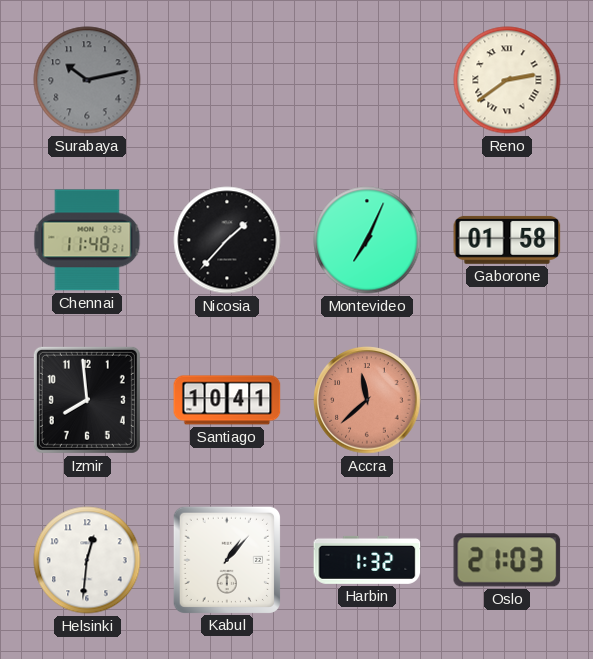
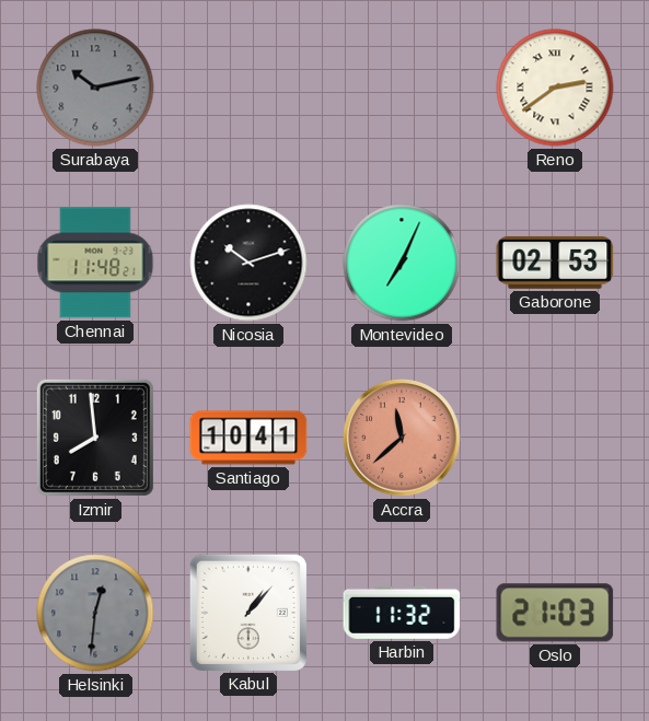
Nicosia: 1:37 -> 10:12
Gaborone: 01:58 -> 02:53
Helsinki dial: white -> grey
Harbin: 1:32 -> 11:32
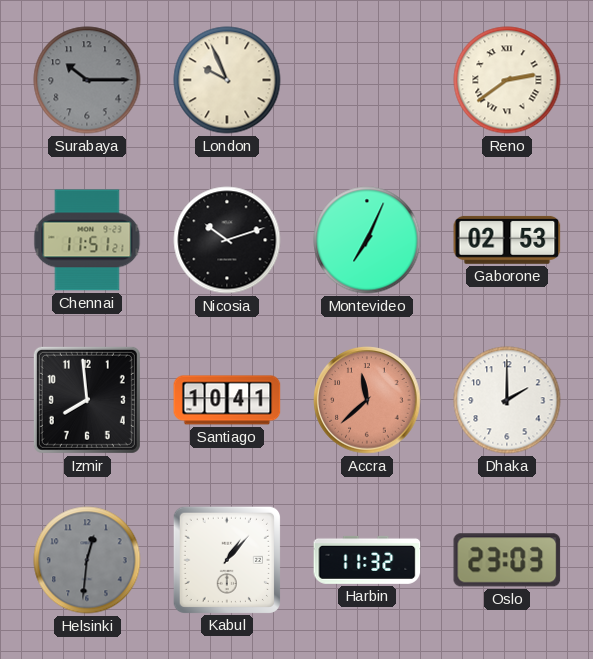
Surabaya: 10:13 -> 10:15
London: none -> 9:56
Chennai: 11:48 -> 11:51
Dhaka: none -> 2:00
Oslo: 21:03 -> 23:03
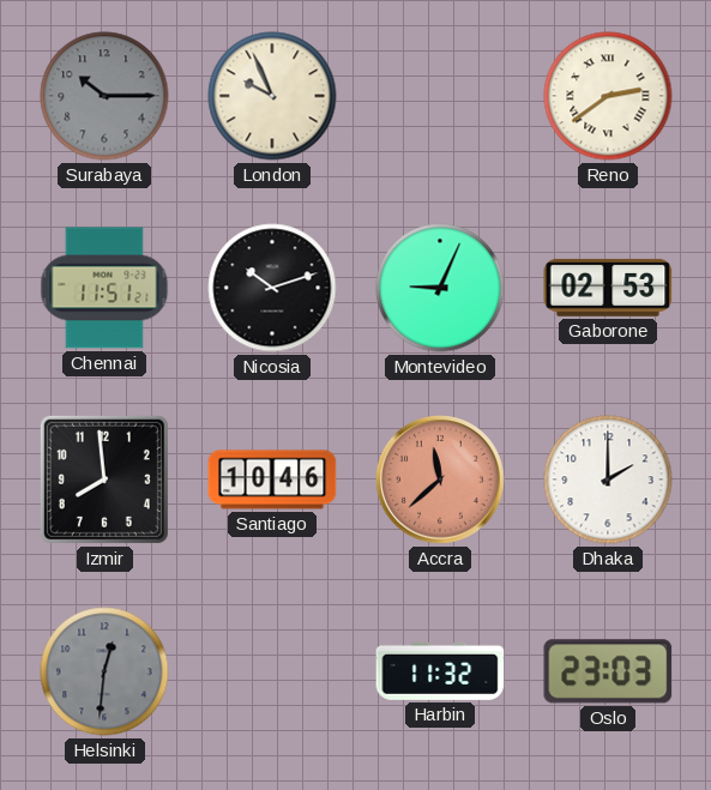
Montevideo: 7:04 -> 9:04
Santiago: 10:41 -> 10:46
Kabul: 1:07 -> none
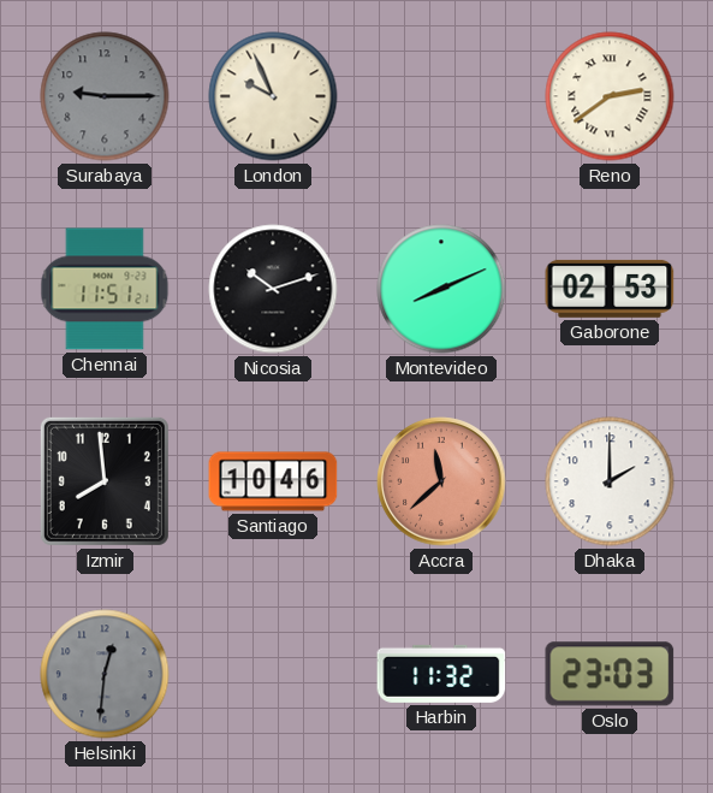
Surabaya: 10:15 -> 9:15
Montevideo: 9:04 -> 8:11
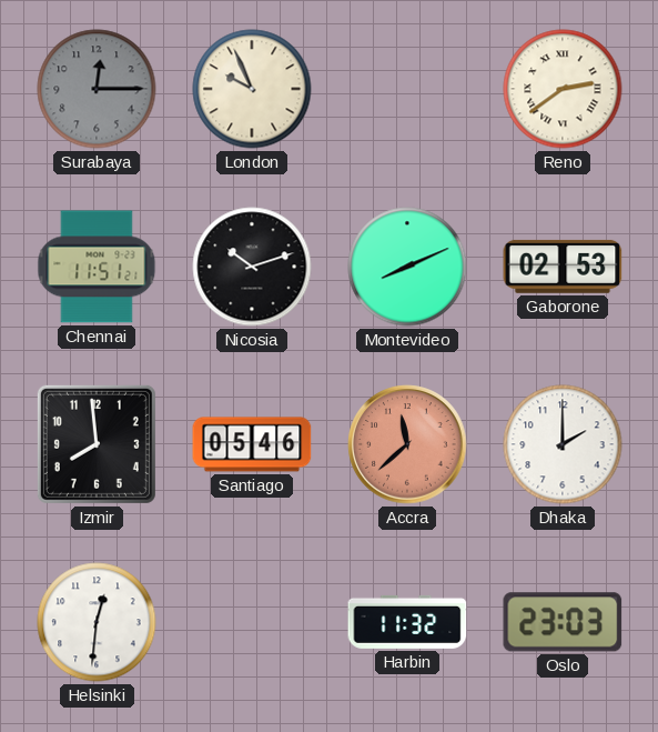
Surabaya: 9:15 -> 12:15
Santiago: 10:46 -> 05:46
Helsinki dial: grey -> white
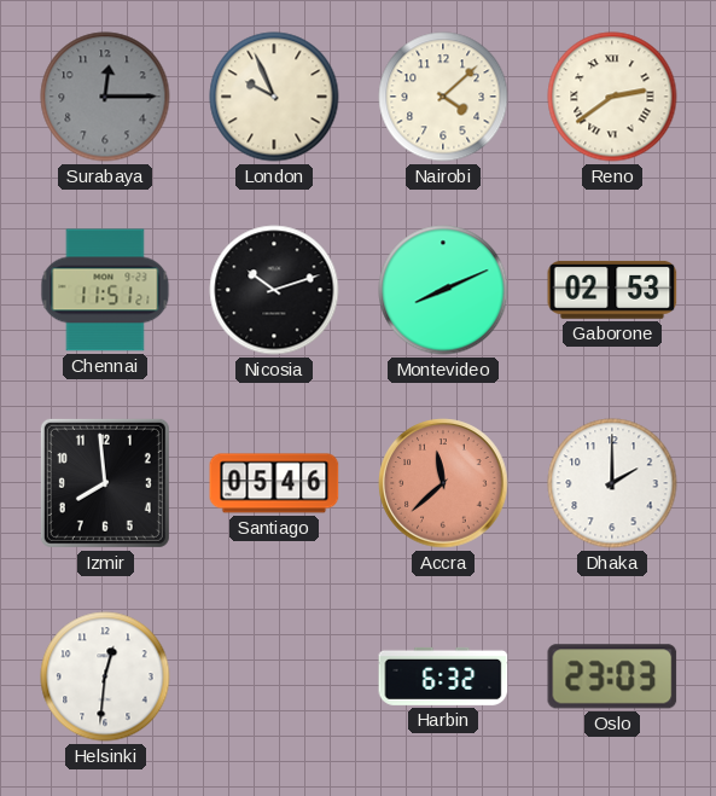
Nairobi: none -> 4:08
Harbin: 11:32 -> 6:32
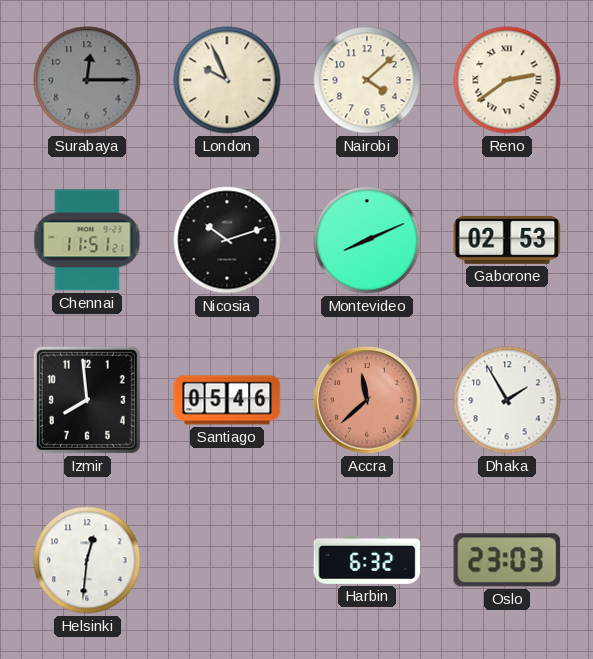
Dhaka: 2:00 -> 1:55
